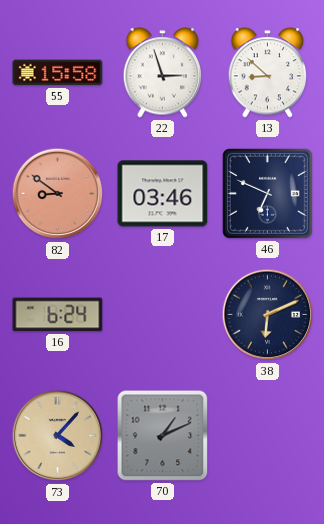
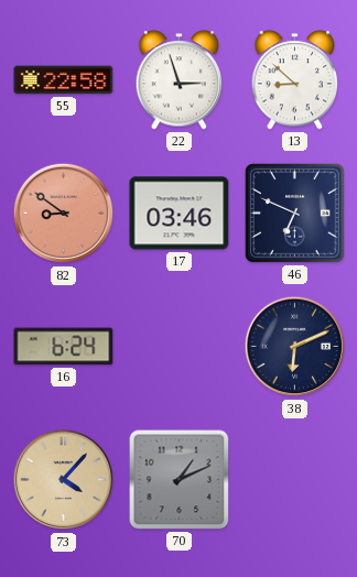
55: 15:58 -> 22:58
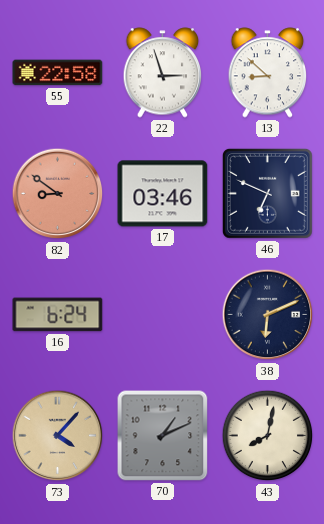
43: none -> 8:02
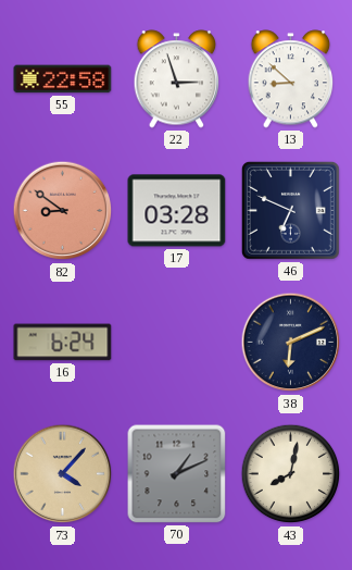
17: 03:46 -> 03:28
